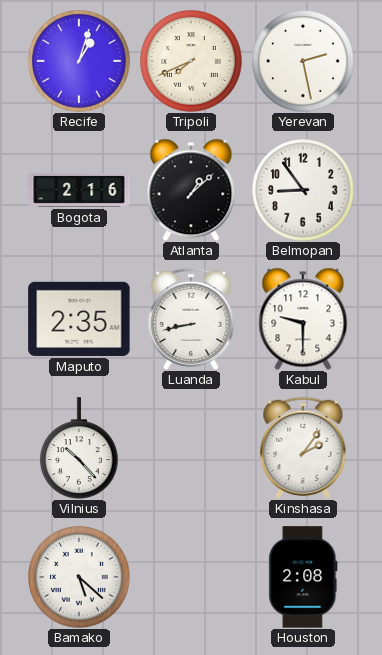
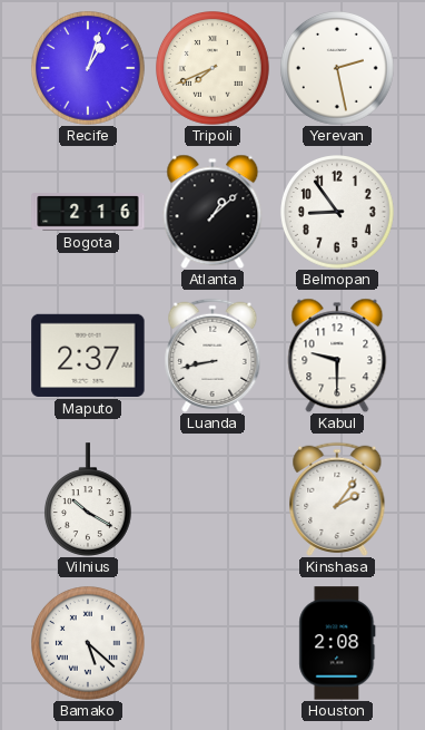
Maputo: 2:35 -> 2:37
Vilnius: 10:23 -> 10:20
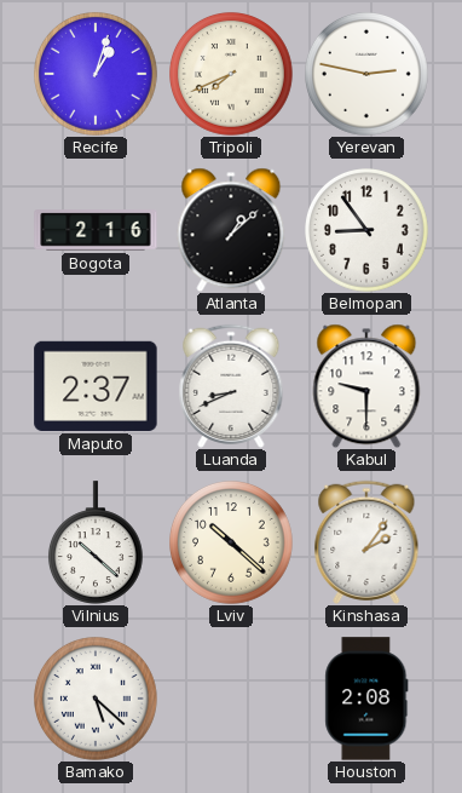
Yerevan: 2:28 -> 2:47
Luanda: 8:43 -> 8:41
Vilnius: 10:20 -> 10:22
Lviv: none -> 10:22
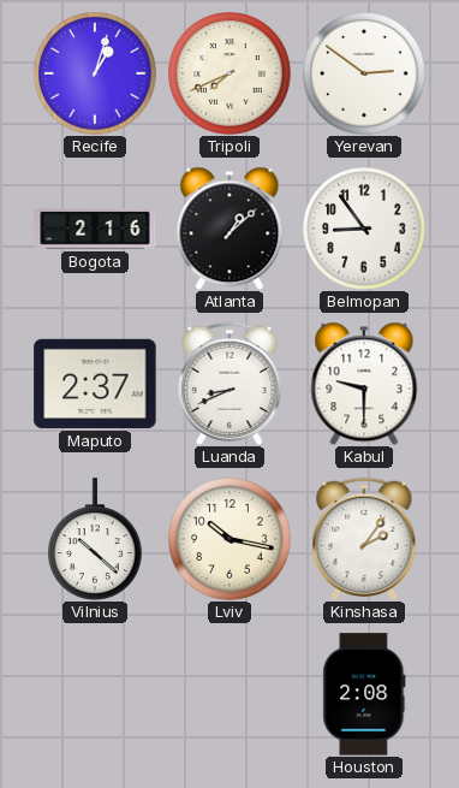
Yerevan: 2:47 -> 2:51
Lviv: 10:22 -> 10:17
Bamako: 5:22 -> none
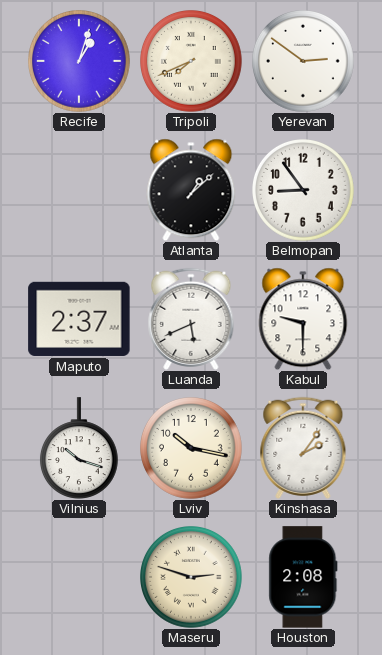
Bogota: 2:16 -> none
Luanda: 8:41 -> 5:41
Vilnius: 10:22 -> 10:18
Maseru: none -> 2:48
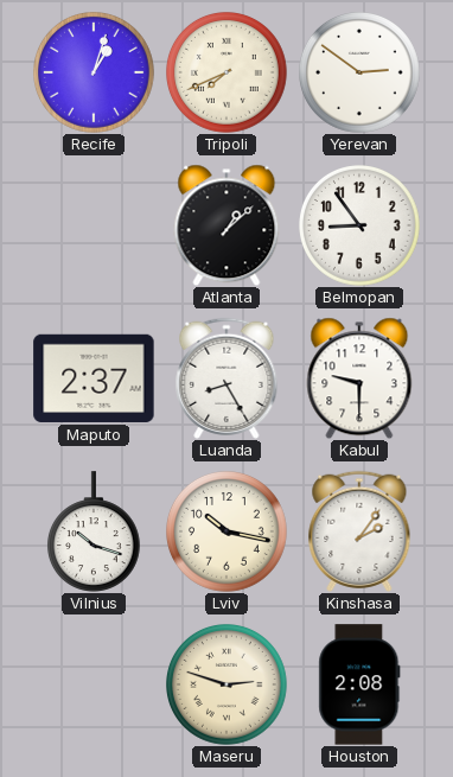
Luanda: 5:41 -> 8:25
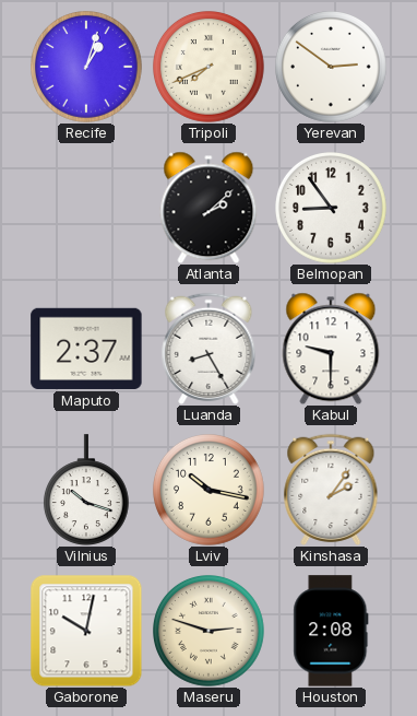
Atlanta: 1:08 -> 2:08
Gaborone: none -> 10:02
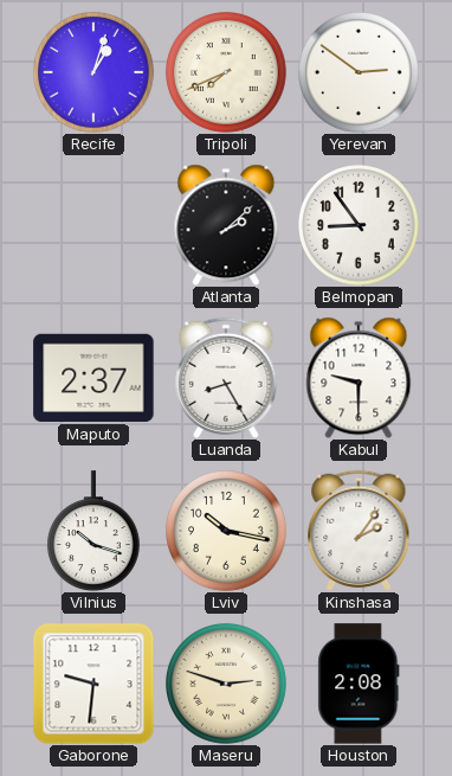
Gaborone: 10:02 -> 9:31
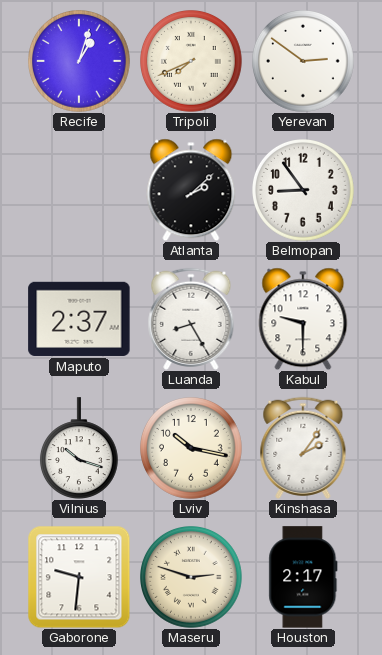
Houston: 2:08 -> 2:17
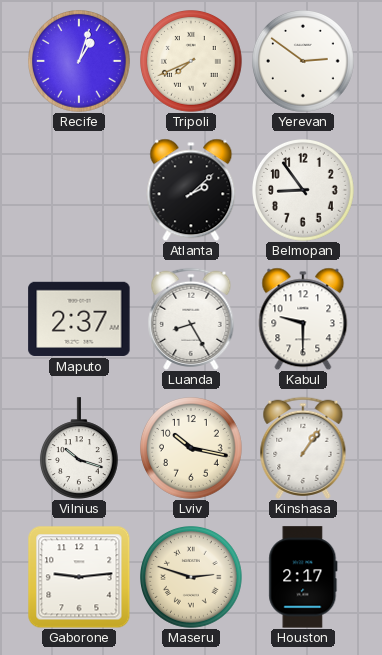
Kinshasa: 2:06 -> 1:06
Gaborone: 9:31 -> 9:14
